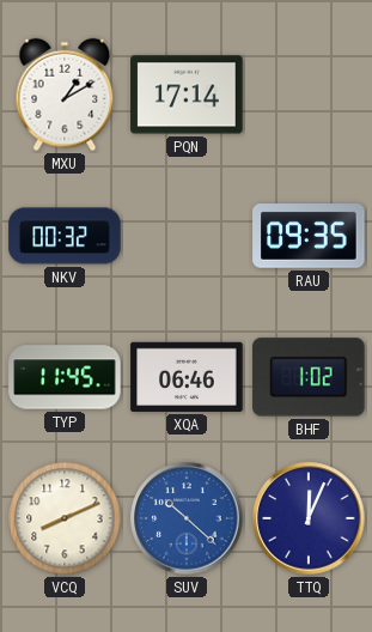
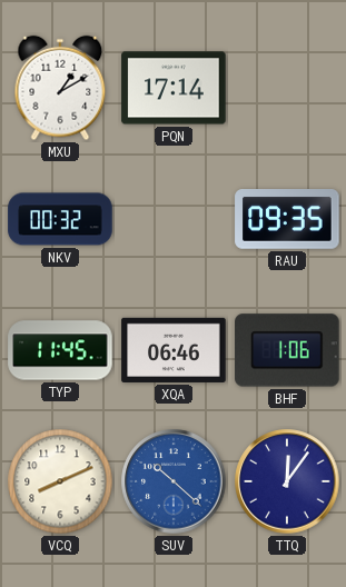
BHF: 1:02 -> 1:06
TTQ: 12:04 -> 12:06
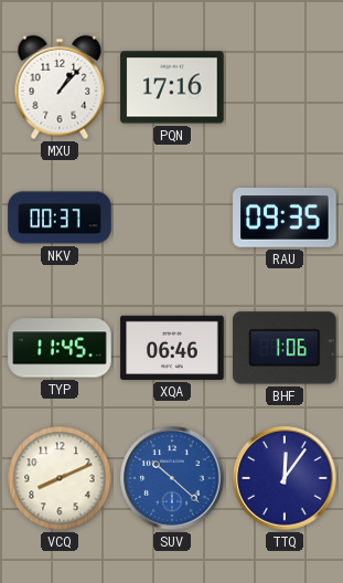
MXU: 1:10 -> 1:07
PQN: 17:14 -> 17:16
NKV: 00:32 -> 00:37
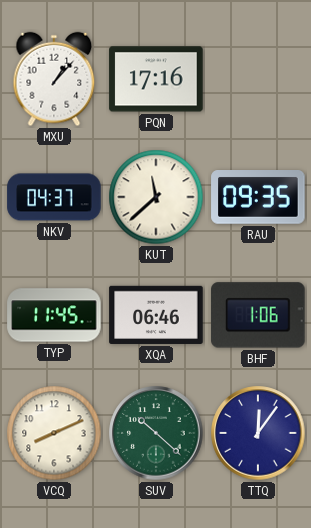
NKV: 00:37 -> 04:37
KUT: none -> 11:38
SUV dial: blue -> green
